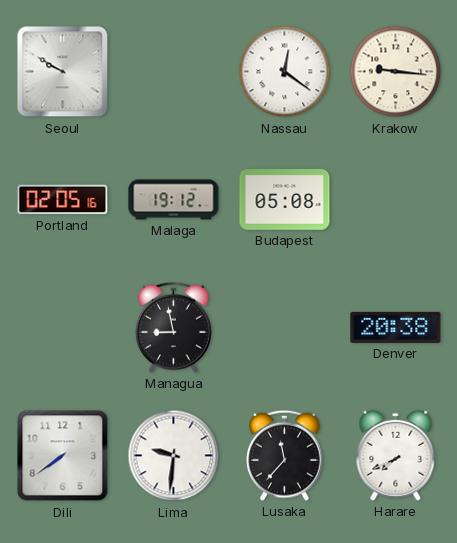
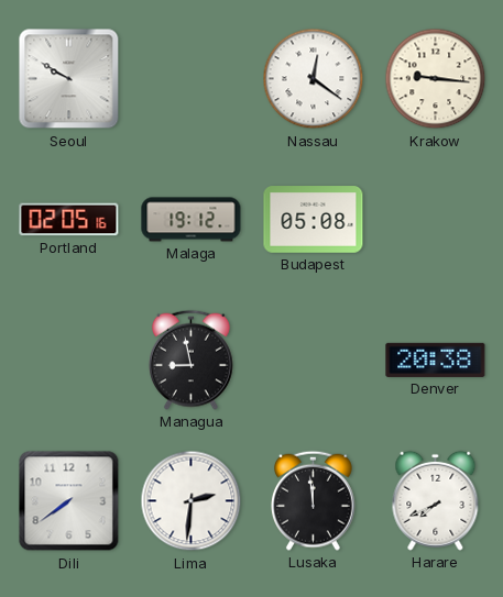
Lima: 9:31 -> 2:31
Lusaka: 11:37 -> 11:59
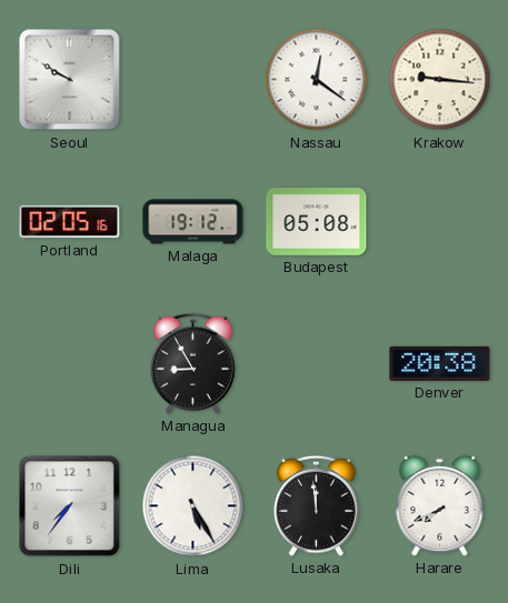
Managua: 8:58 -> 8:55
Dili: 7:39 -> 7:36
Lima: 2:31 -> 5:25
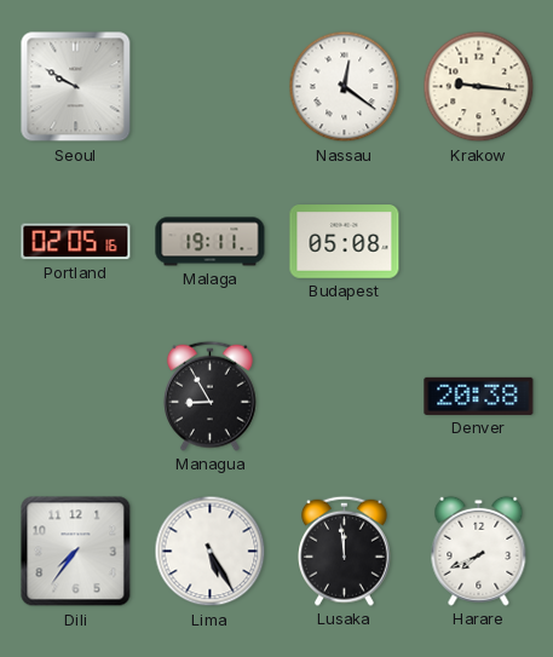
Malaga: 19:12 -> 19:11
